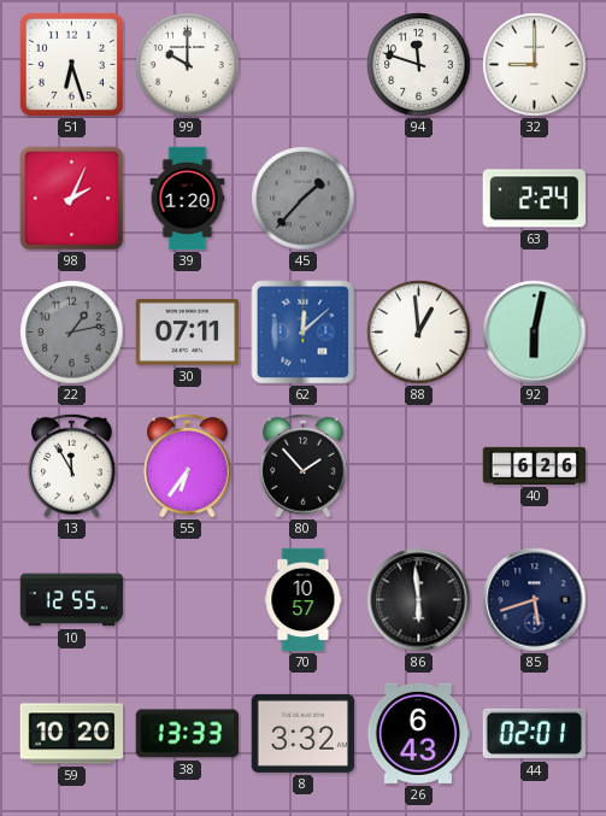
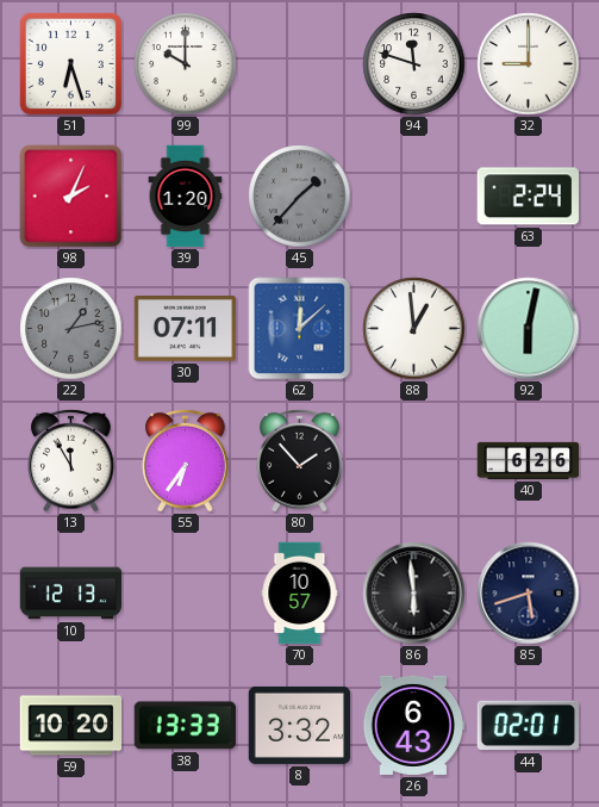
10: 12:55 -> 12:13
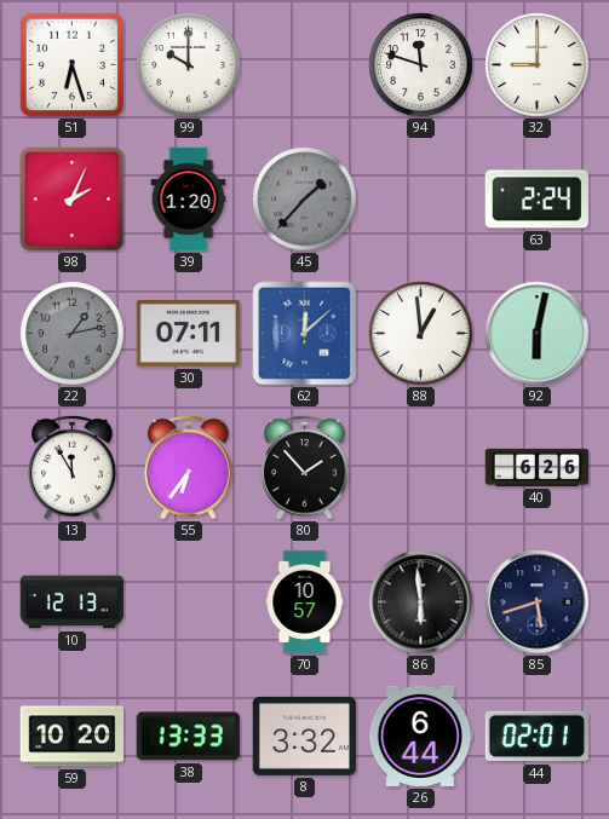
26: 6:43 -> 6:44
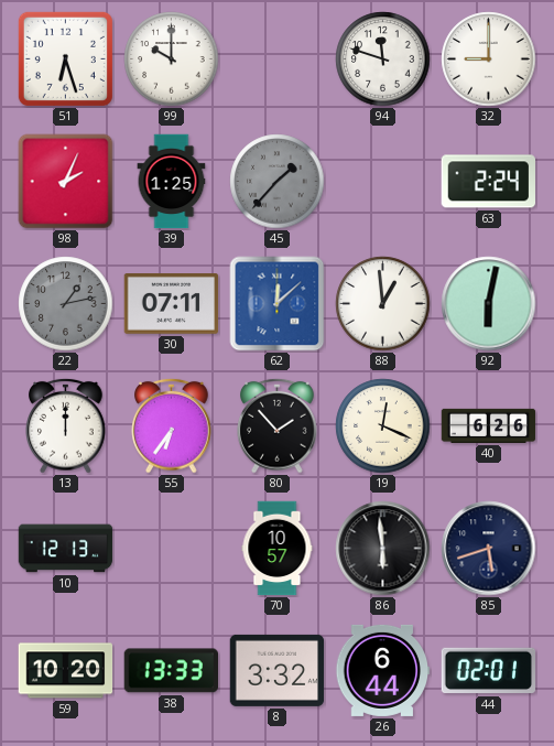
39: 1:20 -> 1:25
13: 11:55 -> 12:00
19: none -> 12:19
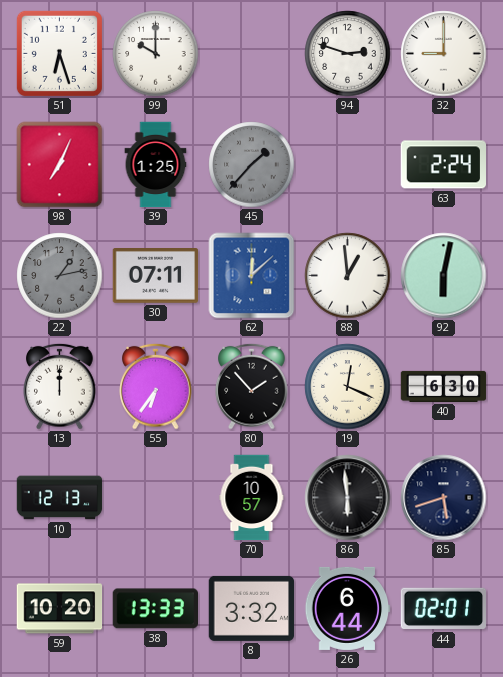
94: 11:48 -> 2:48
98: 2:04 -> 7:04
40: 6:26 -> 6:30
